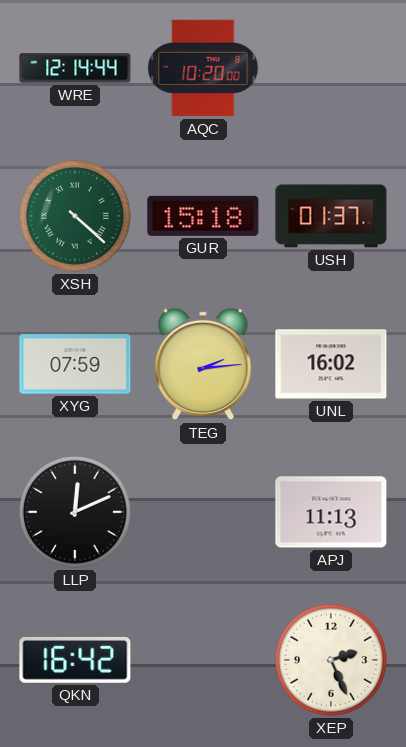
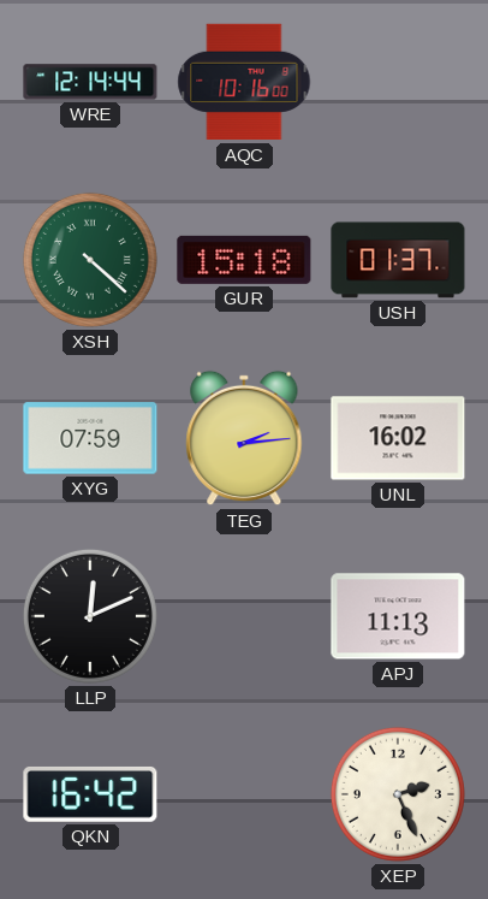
AQC: 10:20 -> 10:16
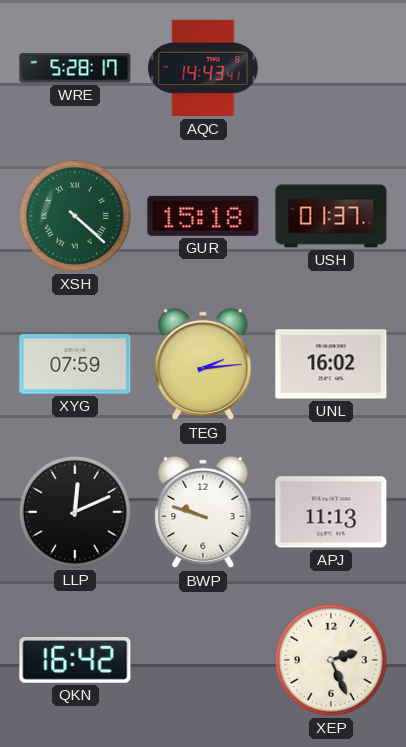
WRE: 12:14 -> 5:28
AQC: 10:16 -> 14:43
BWP: none -> 9:48
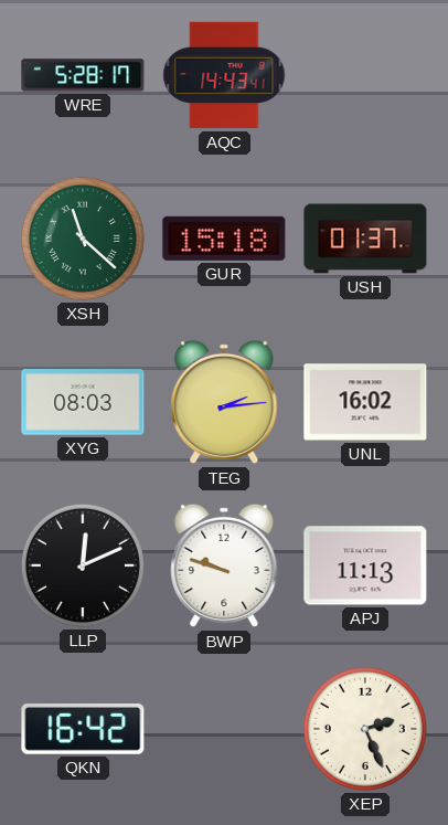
XSH: 4:22 -> 11:22
XYG: 07:59 -> 08:03
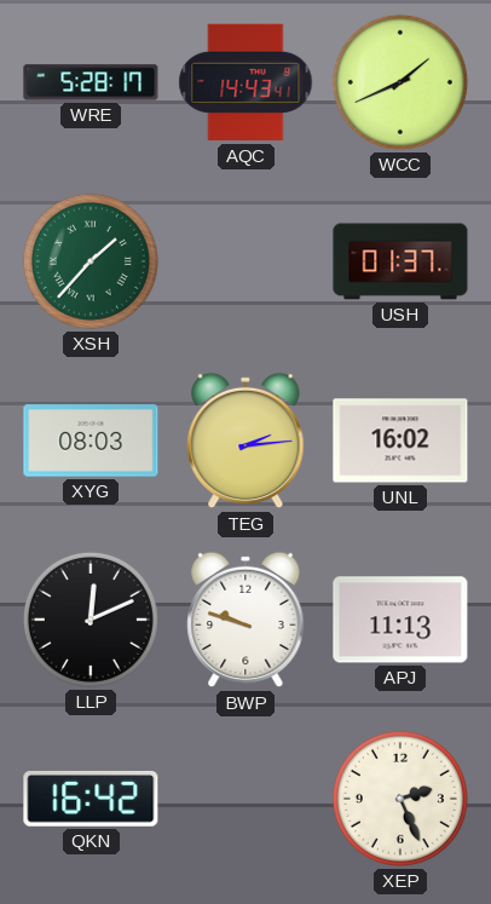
WCC: none -> 1:41
XSH: 11:22 -> 1:37
GUR: 15:18 -> none
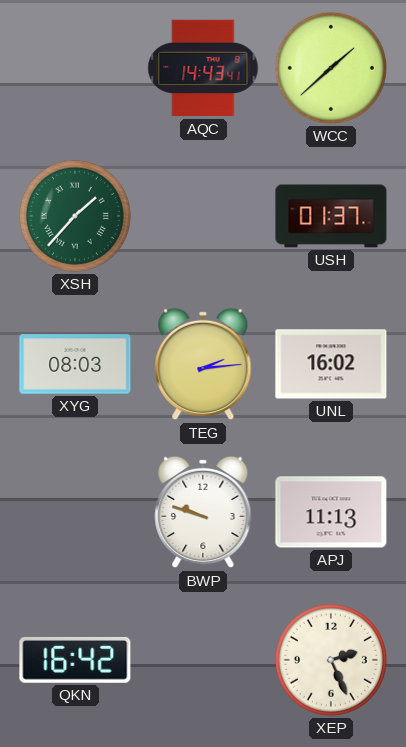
WRE: 5:28 -> none
WCC: 1:41 -> 1:38
LLP: 12:11 -> none
